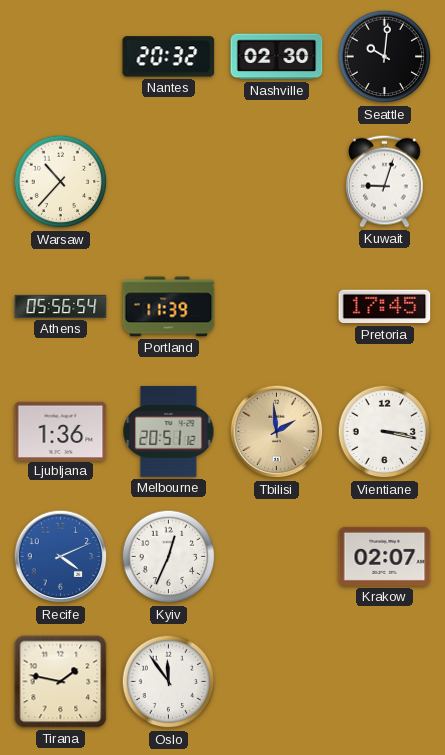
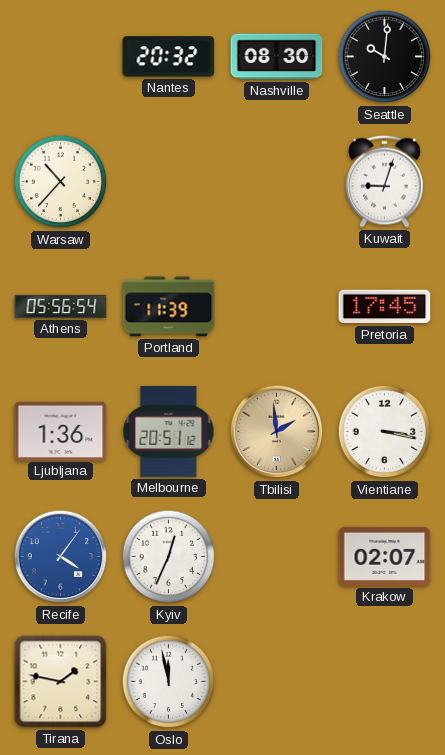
Nashville: 02:30 -> 08:30
Recife: 4:11 -> 4:06
Oslo: 11:54 -> 11:58
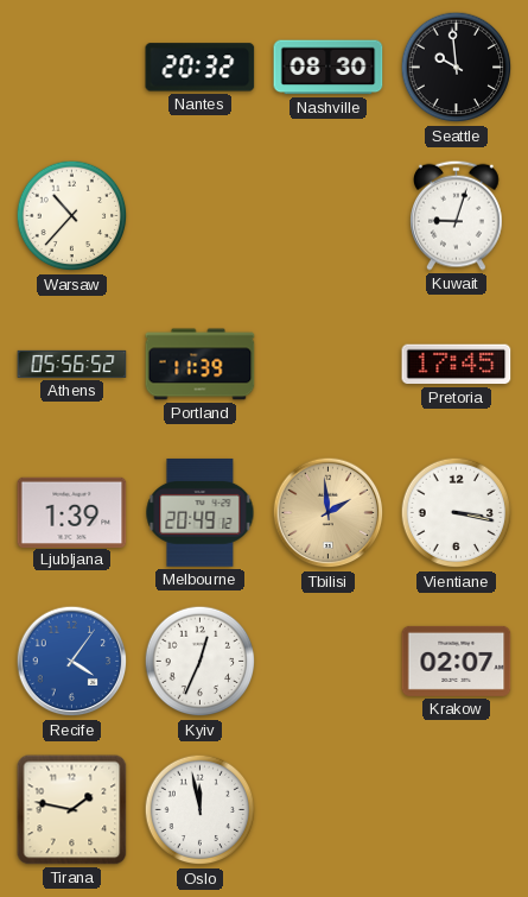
Seattle: 10:01 -> 9:59
Athens: 05:56:54 -> 05:56:52
Ljubljana: 1:36 -> 1:39
Melbourne: 20:51 -> 20:49
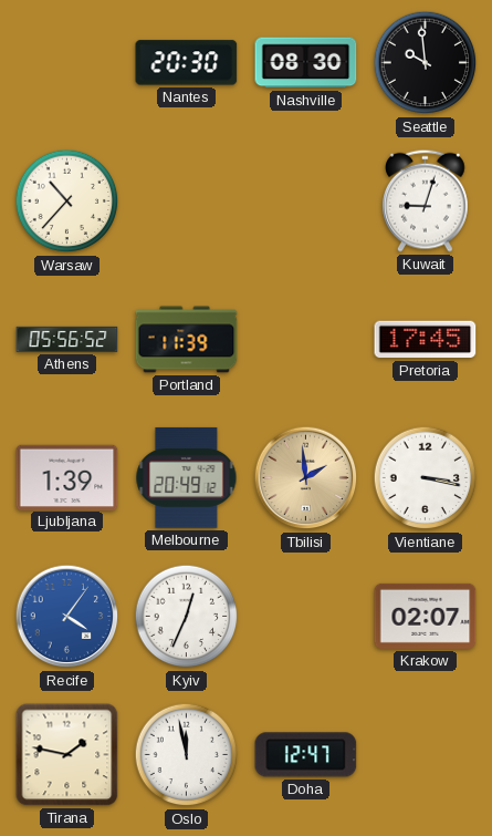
Nantes: 20:32 -> 20:30
Doha: none -> 12:47
